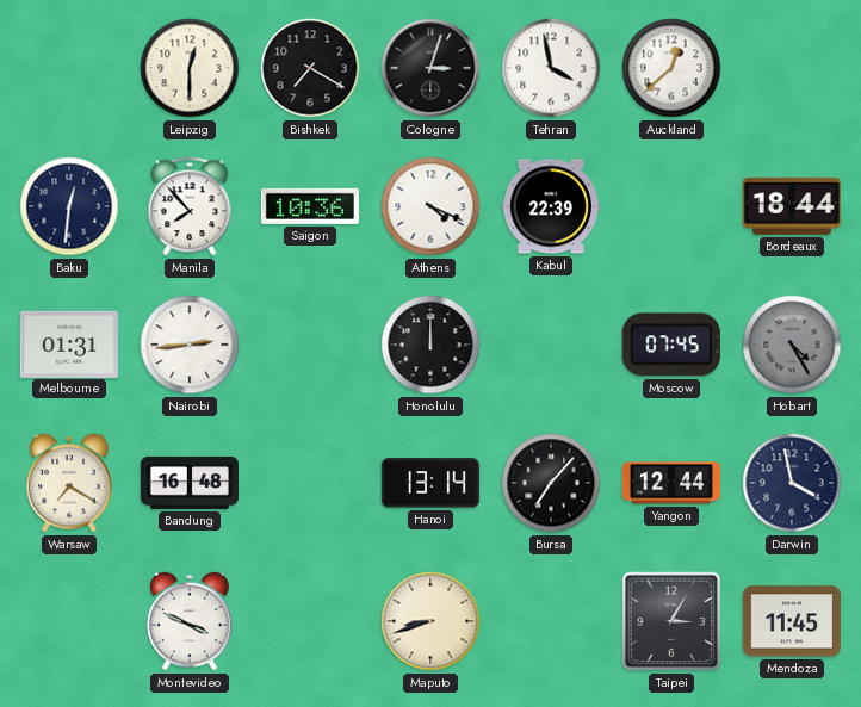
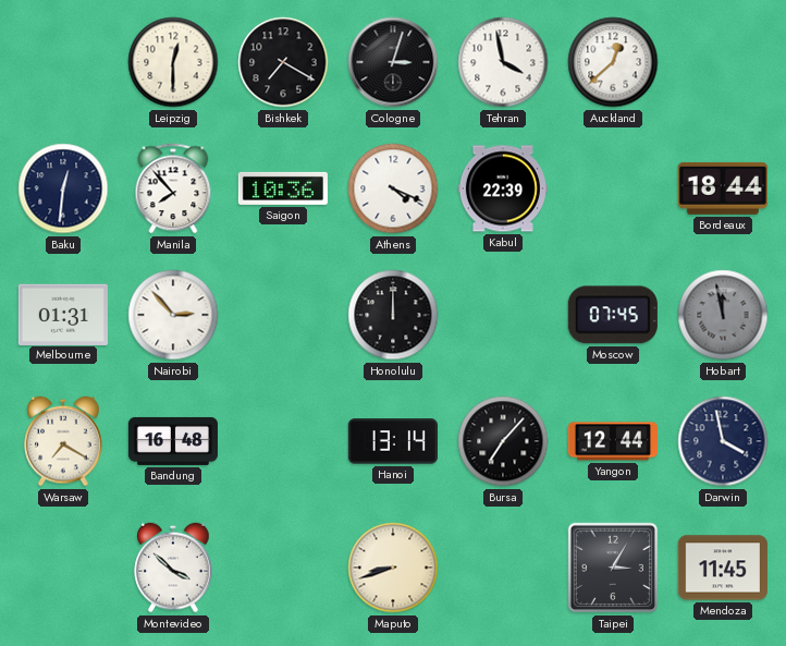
Nairobi: 2:44 -> 2:53
Hobart: 4:25 -> 11:58
Montevideo: 3:49 -> 3:52
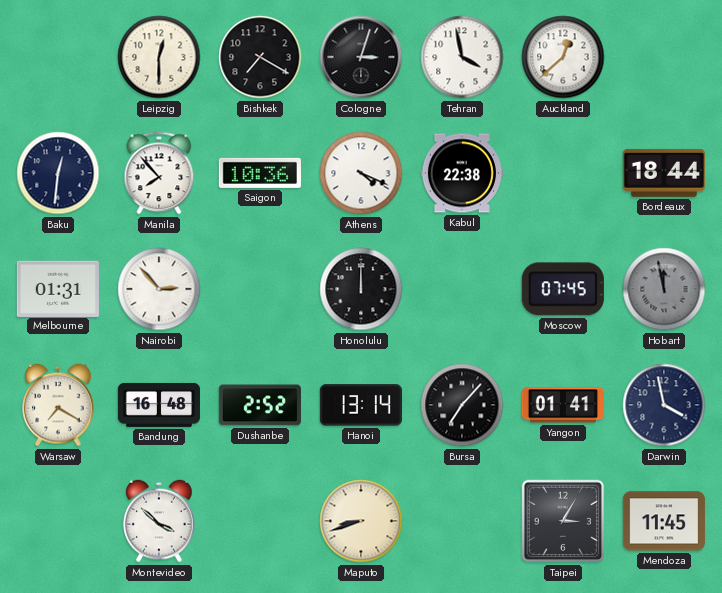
Kabul: 22:39 -> 22:38
Dushanbe: none -> 2:52
Yangon: 12:44 -> 01:41
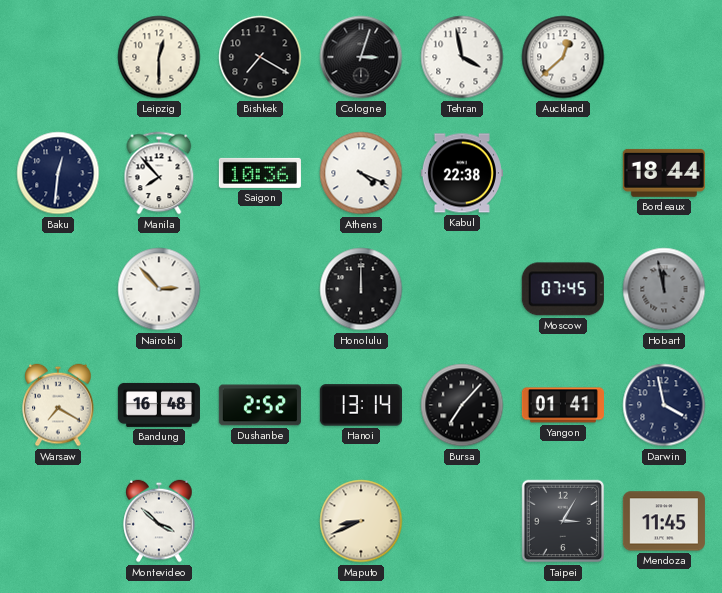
Melbourne: 01:31 -> none
Maputo: 8:42 -> 8:41
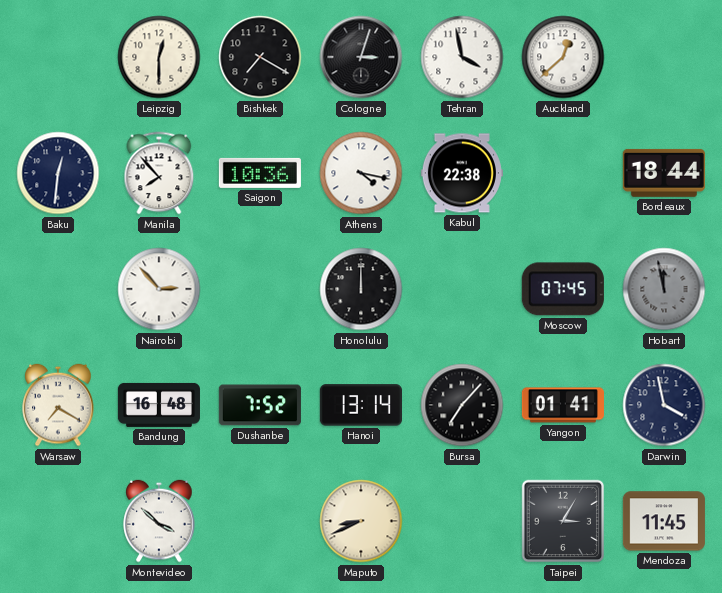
Athens: 4:19 -> 4:17
Dushanbe: 2:52 -> 7:52
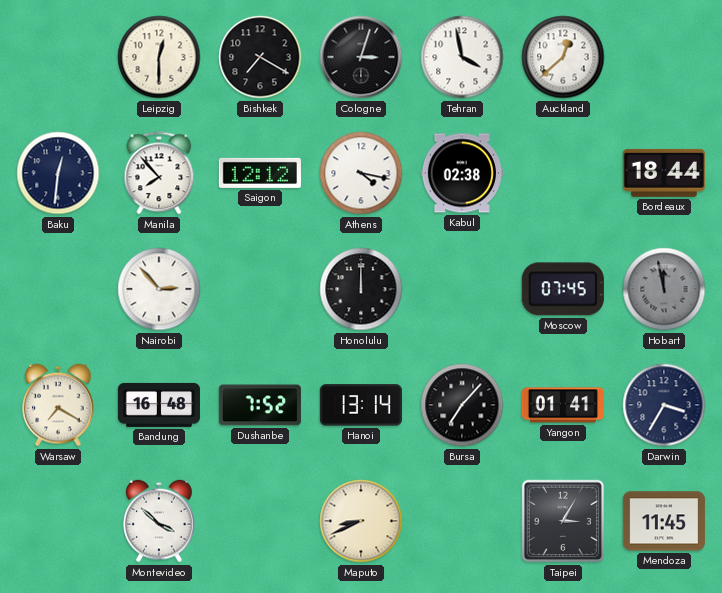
Saigon: 10:36 -> 12:12
Kabul: 22:38 -> 02:38
Darwin: 3:58 -> 3:35
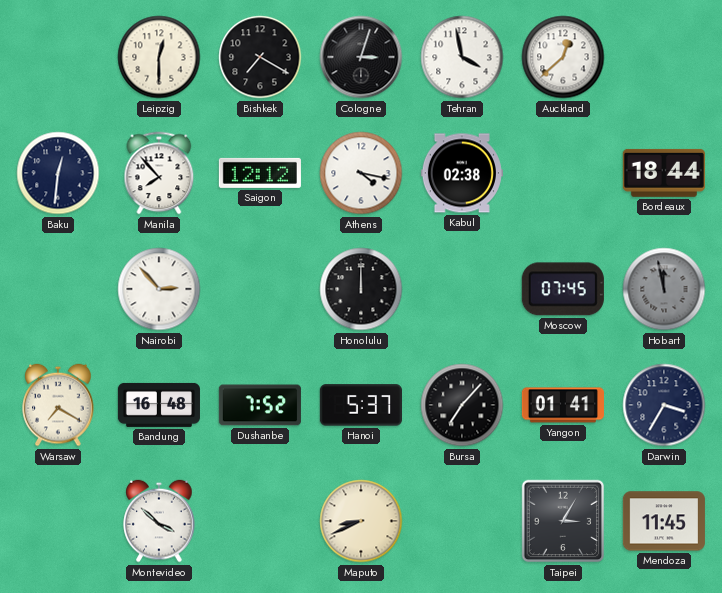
Hanoi: 13:14 -> 5:37
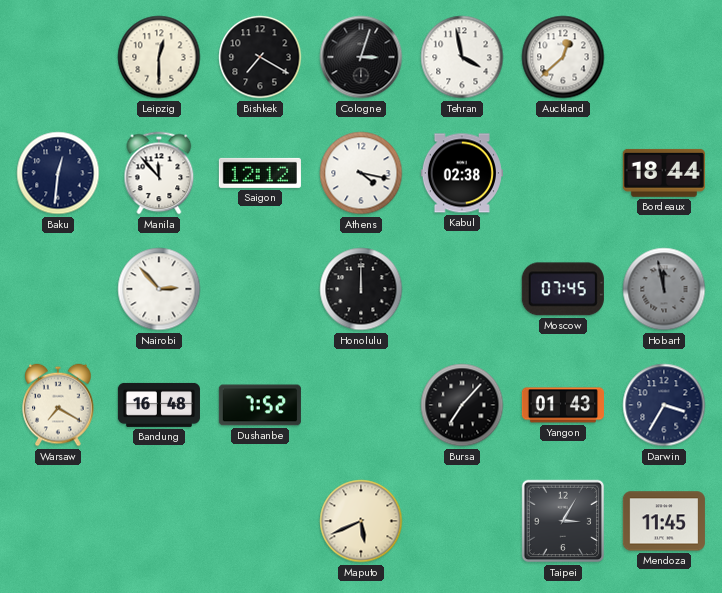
Manila: 7:53 -> 11:53
Hanoi: 5:37 -> none
Yangon: 01:41 -> 01:43
Montevideo: 3:52 -> none
Maputo: 8:41 -> 5:41
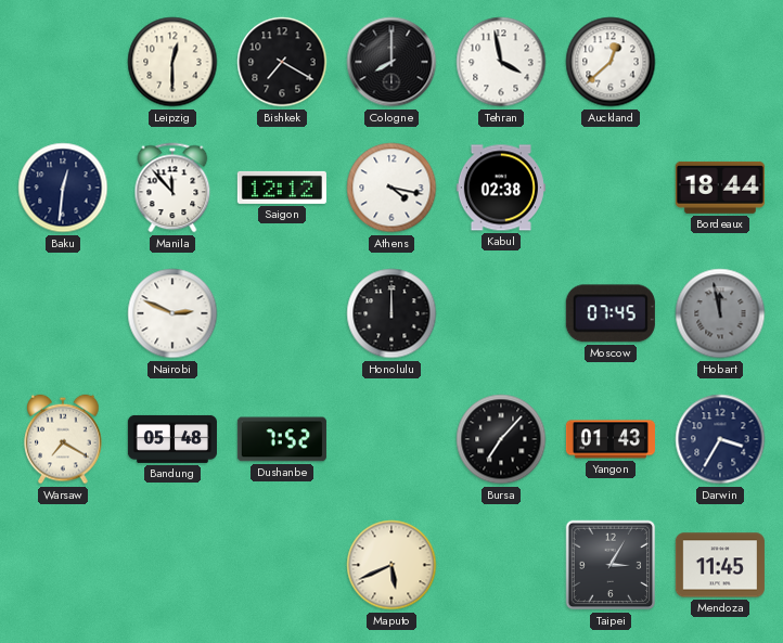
Cologne: 3:03 -> 8:00
Nairobi: 2:53 -> 2:49
Bandung: 16:48 -> 05:48
